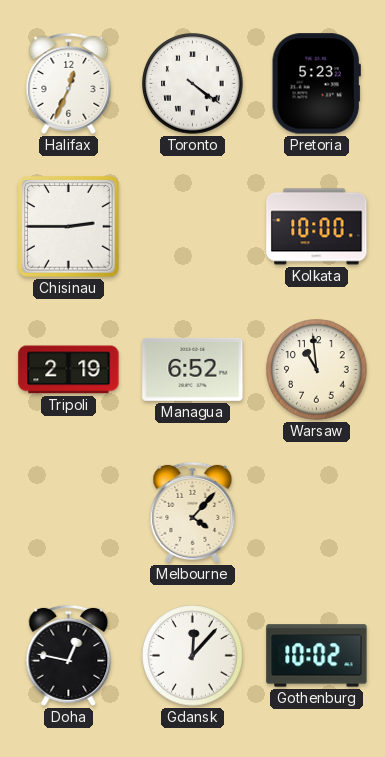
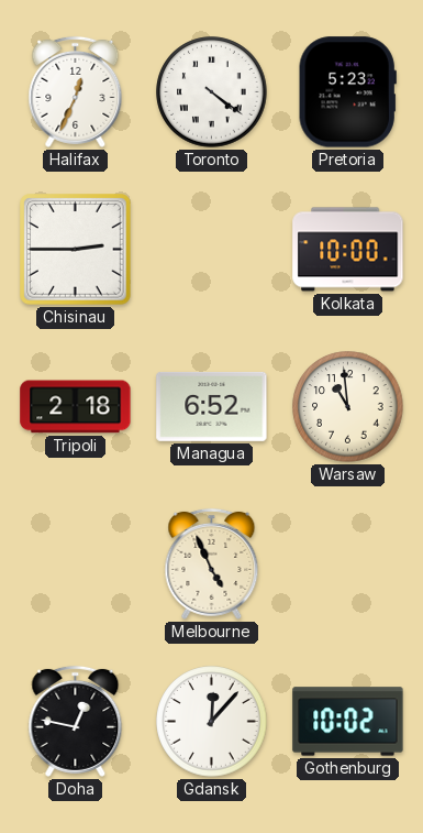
Tripoli: 2:19 -> 2:18
Melbourne: 4:07 -> 4:56
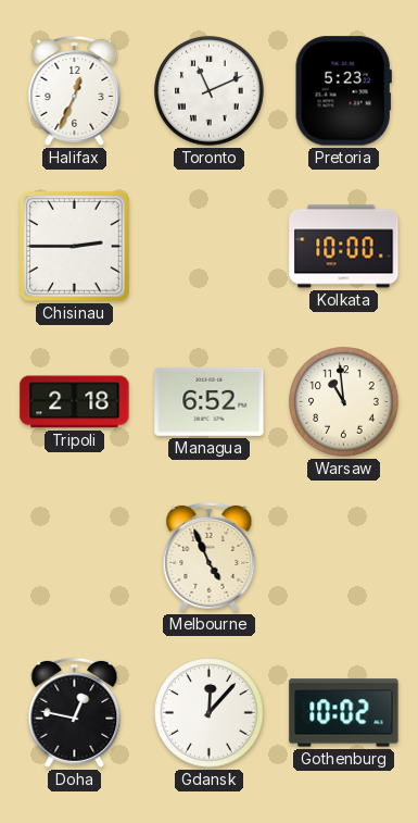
Toronto: 4:21 -> 11:11
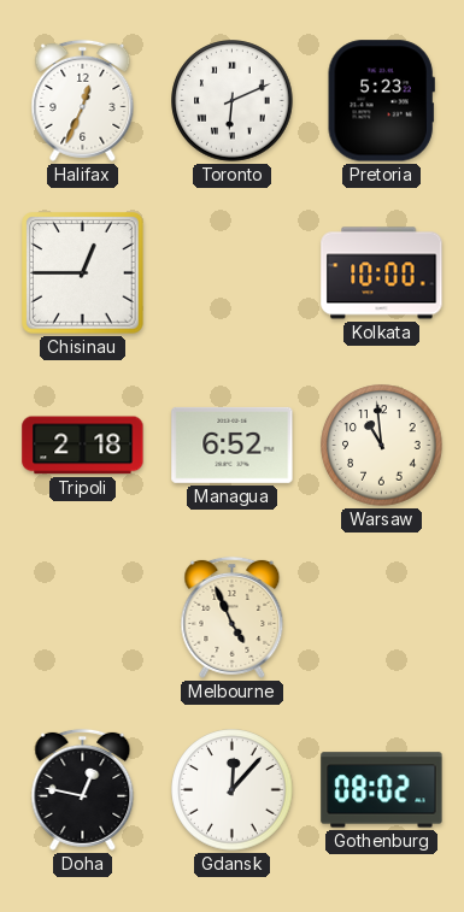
Toronto: 11:11 -> 6:11
Chisinau: 2:45 -> 12:45
Gothenburg: 10:02 -> 08:02
